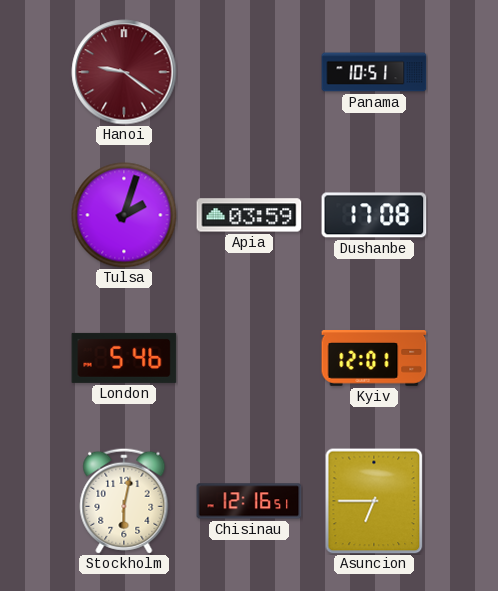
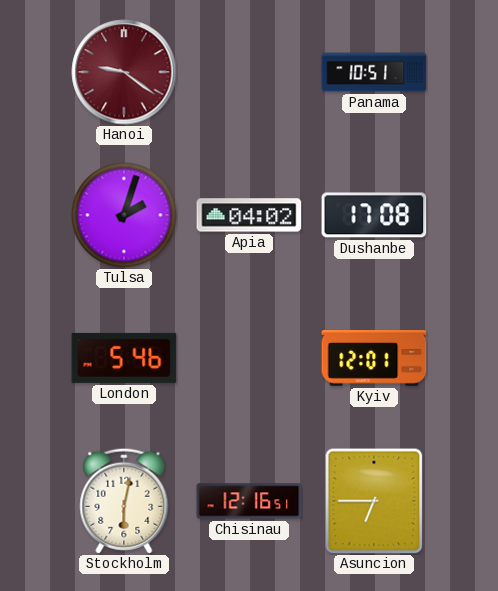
Apia: 03:59 -> 04:02
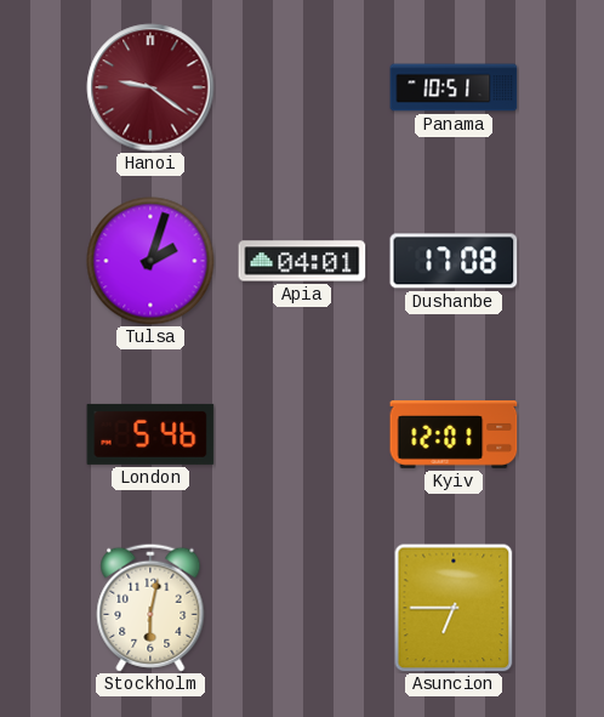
Apia: 04:02 -> 04:01
Chisinau: 12:16 -> none
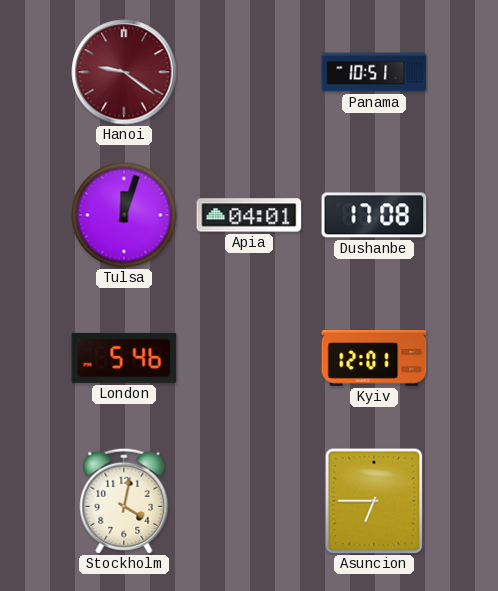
Tulsa: 2:03 -> 12:03
Stockholm: 6:02 -> 4:02
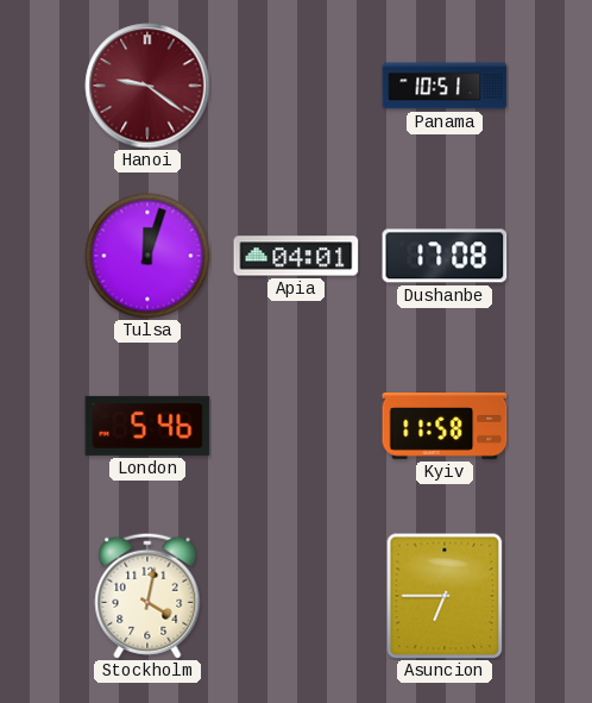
Kyiv: 12:01 -> 11:58
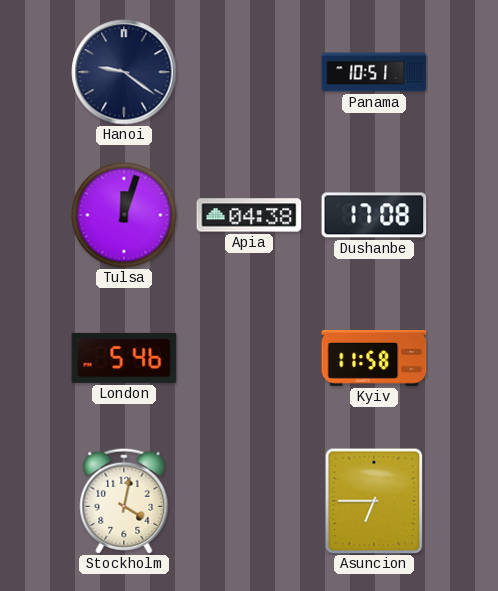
Hanoi dial: burgundy -> navy
Apia: 04:01 -> 04:38
